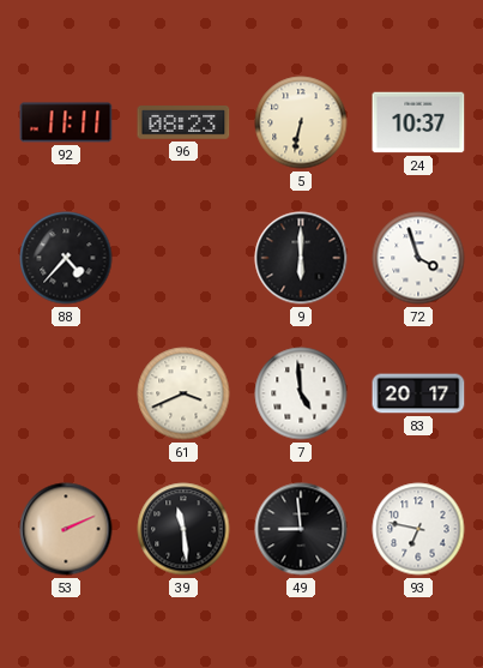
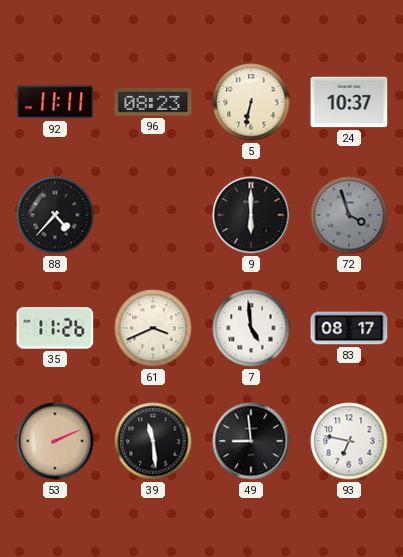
72 dial: white -> grey
35: none -> 11:26
83: 20:17 -> 08:17
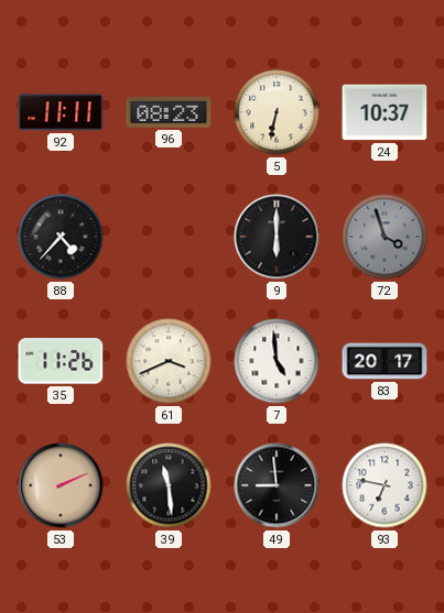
83: 08:17 -> 20:17
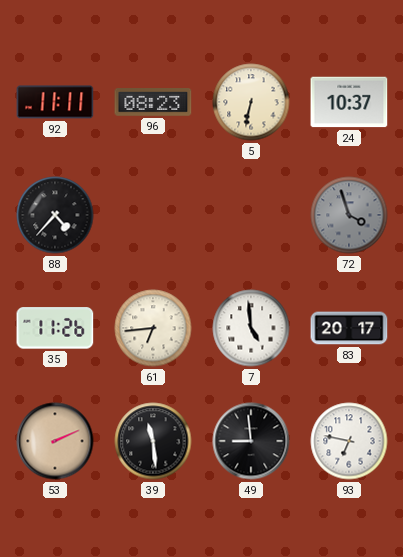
9: 6:00 -> none
61: 3:41 -> 6:44
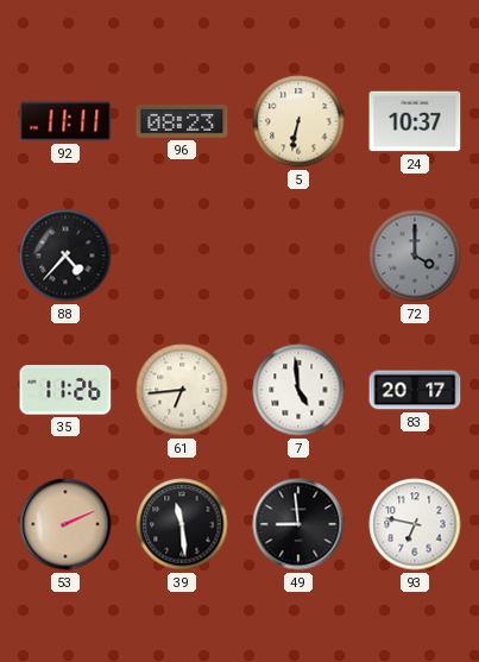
72: 3:57 -> 4:00
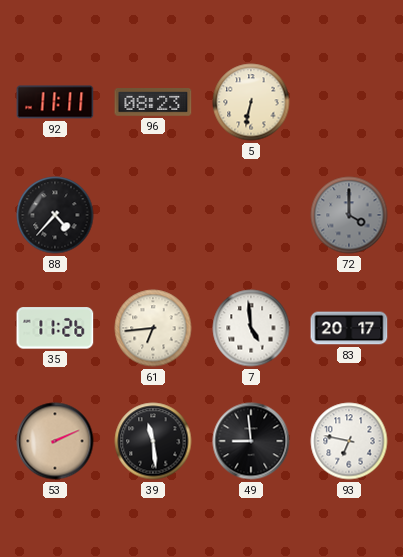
24: 10:37 -> none
